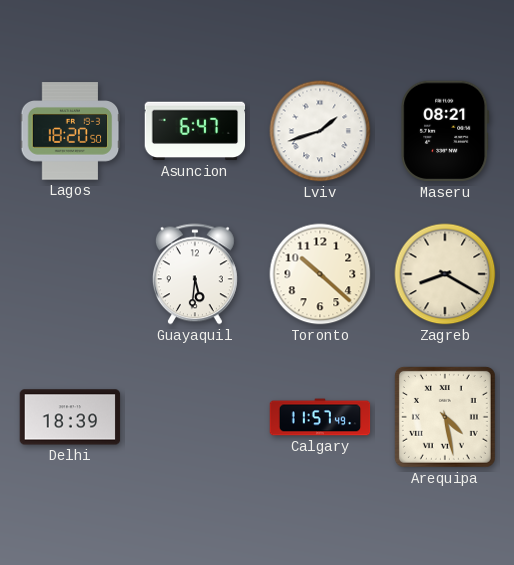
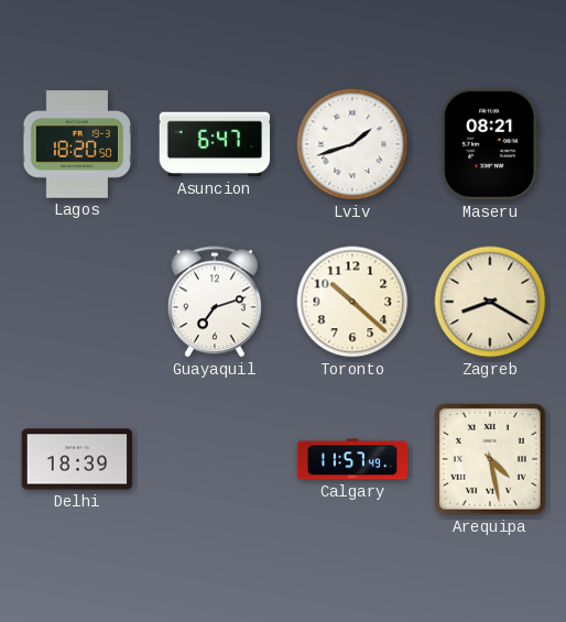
Guayaquil: 5:31 -> 7:12
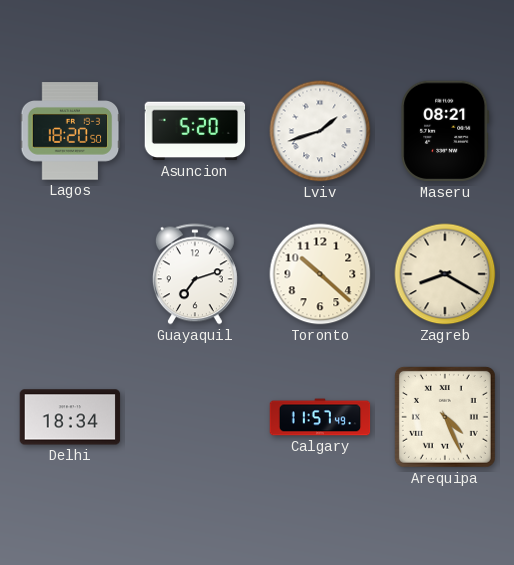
Asuncion: 6:47 -> 5:20
Delhi: 18:39 -> 18:34
Arequipa: 4:28 -> 4:26
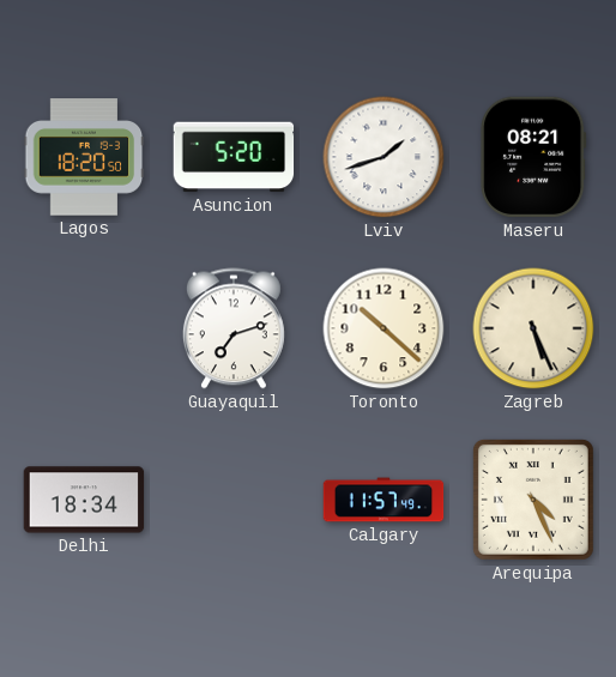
Zagreb: 8:20 -> 5:26
